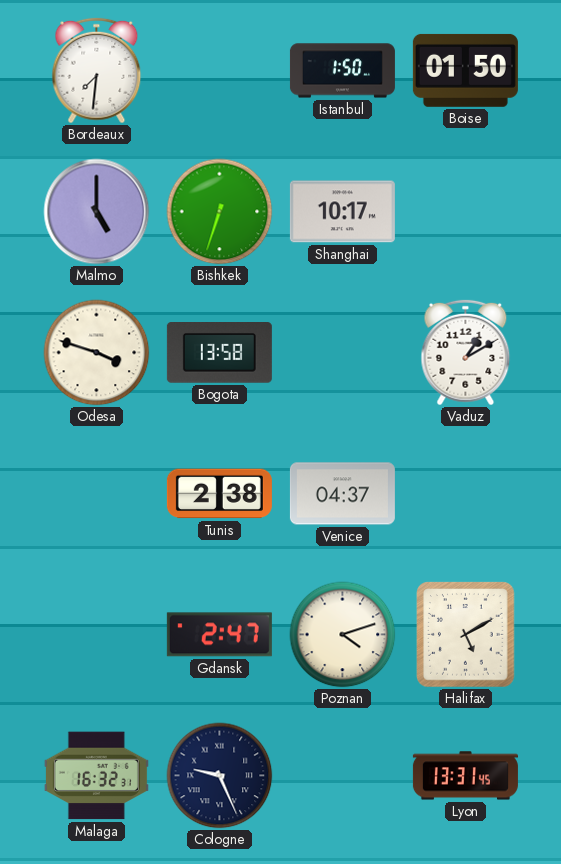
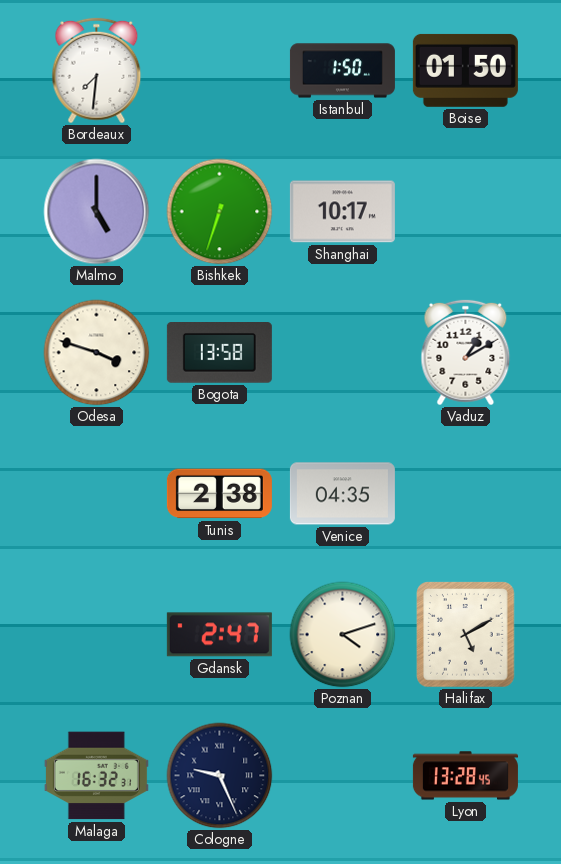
Venice: 04:37 -> 04:35
Lyon: 13:31 -> 13:28
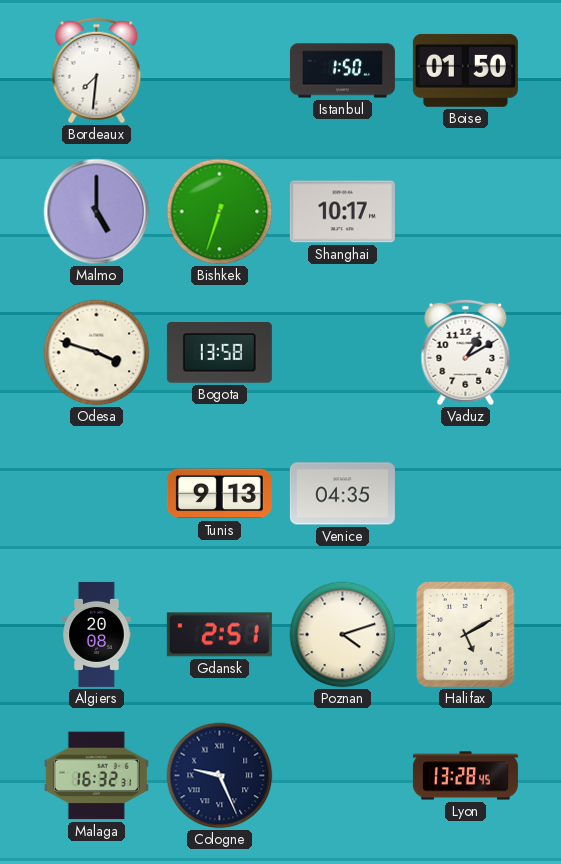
Tunis: 2:38 -> 9:13
Algiers: none -> 20:08
Gdansk: 2:47 -> 2:51
